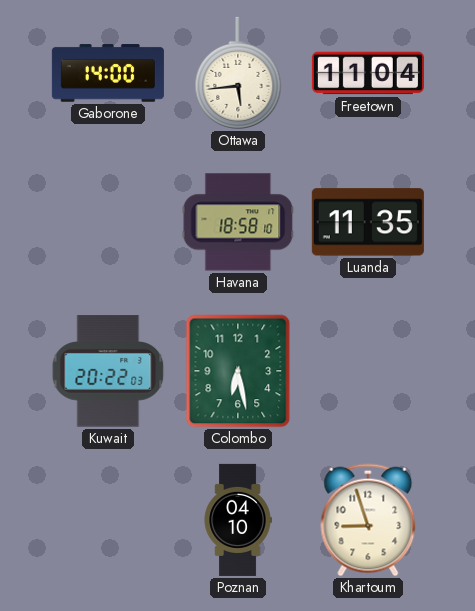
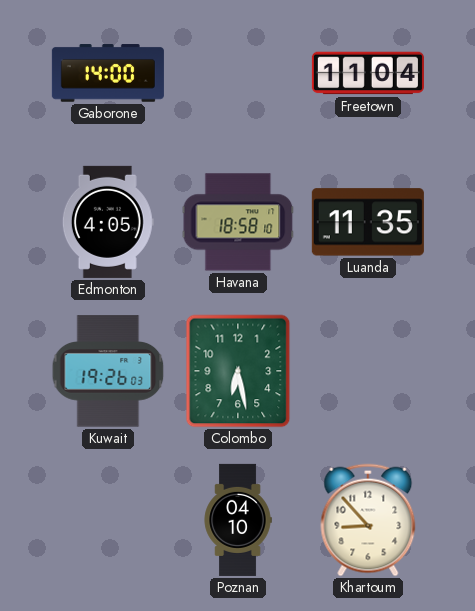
Ottawa: 5:44 -> none
Edmonton: none -> 4:05
Kuwait: 20:22 -> 19:26
Khartoum: 8:57 -> 8:53
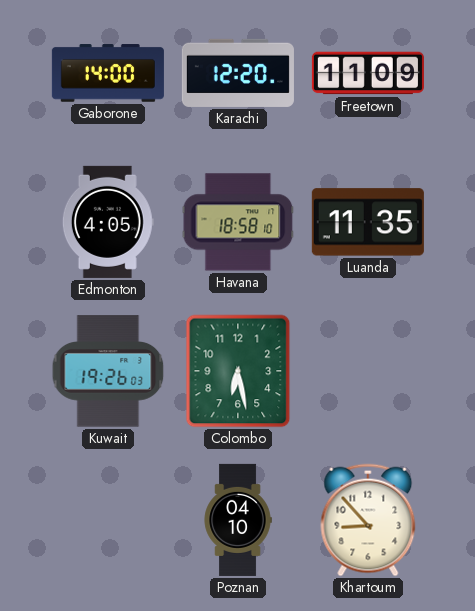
Karachi: none -> 12:20
Freetown: 11:04 -> 11:09
